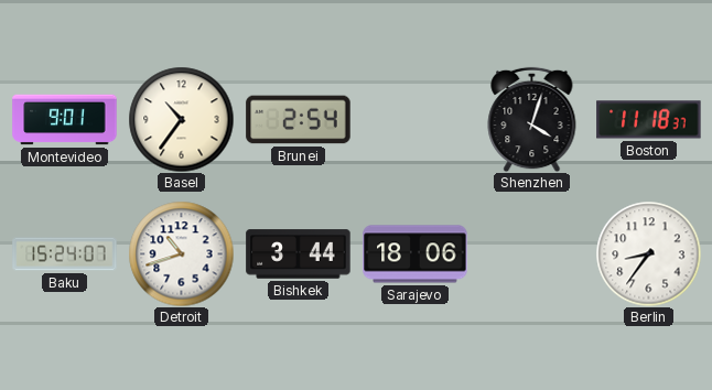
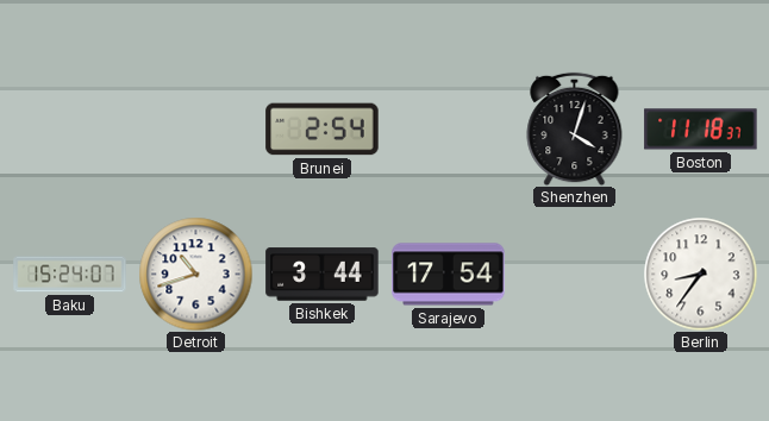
Montevideo: 9:01 -> none
Basel: 10:36 -> none
Sarajevo: 18:06 -> 17:54
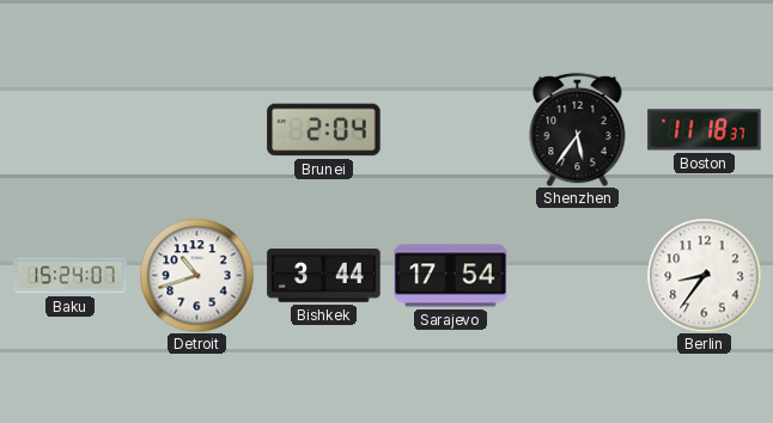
Brunei: 2:54 -> 2:04
Shenzhen: 4:03 -> 5:36
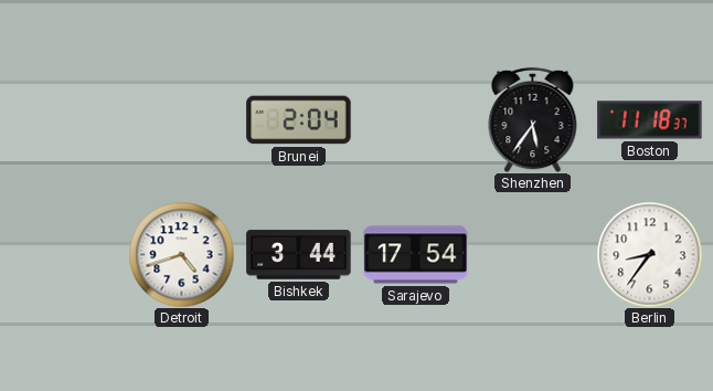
Baku: 15:24 -> none
Detroit: 10:42 -> 4:42
